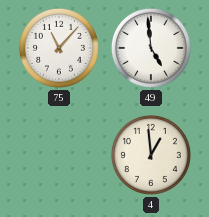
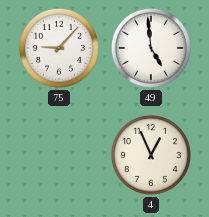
75: 11:07 -> 9:07
4: 12:59 -> 12:56
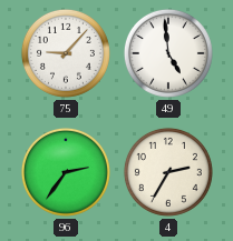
96: none -> 2:36
4: 12:56 -> 2:35
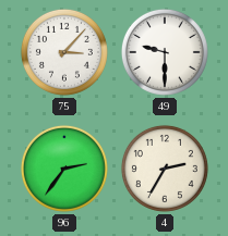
75: 9:07 -> 3:07
49: 4:59 -> 9:30
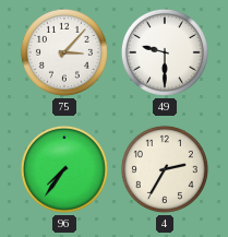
96: 2:36 -> 7:36
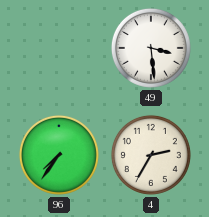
75: 3:07 -> none
49: 9:30 -> 3:29
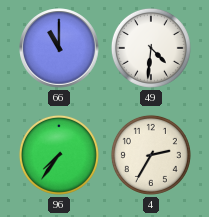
66: none -> 11:00
49: 3:29 -> 4:31
